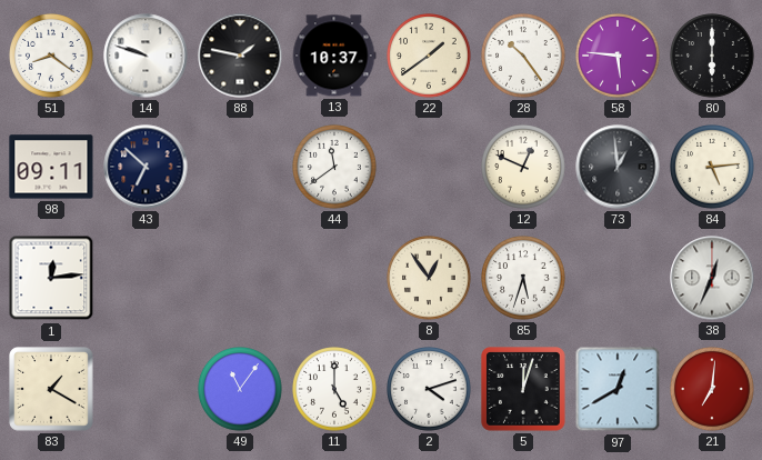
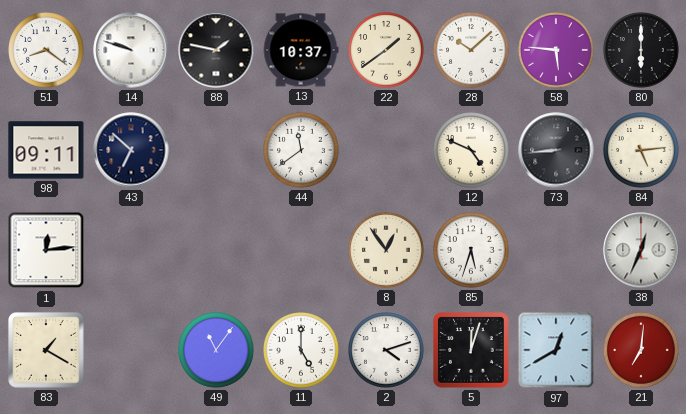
28: 10:24 -> 10:08
12: 12:49 -> 4:49
73: 12:59 -> 8:44
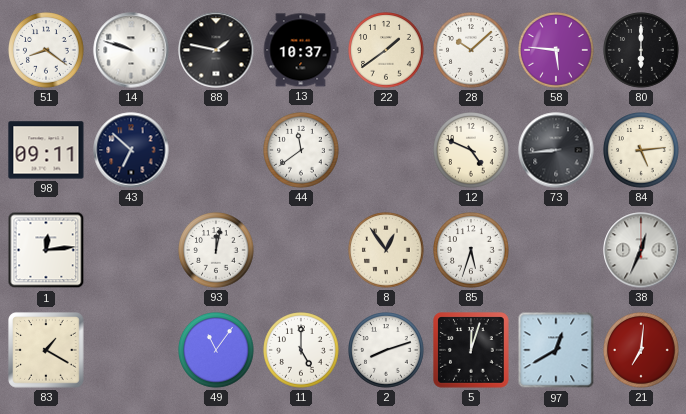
93: none -> 12:02
2: 4:12 -> 8:12
